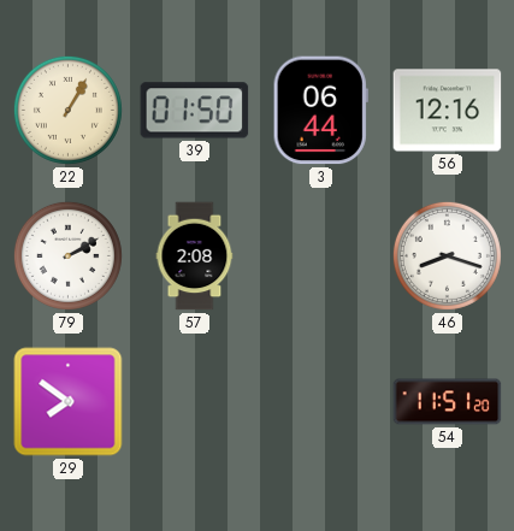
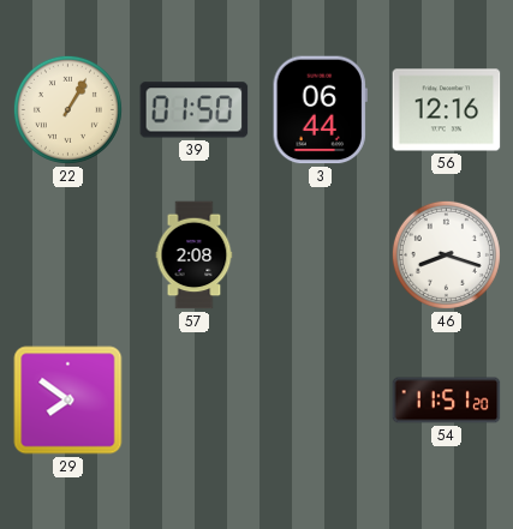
79: 2:10 -> none
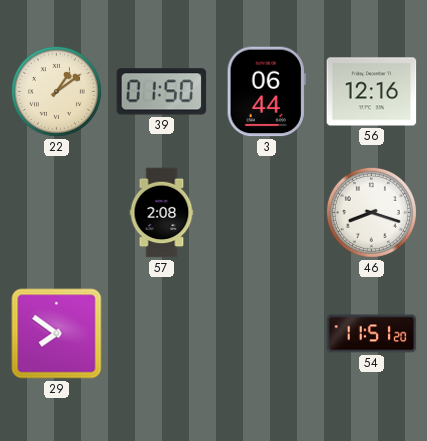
22: 1:05 -> 1:09
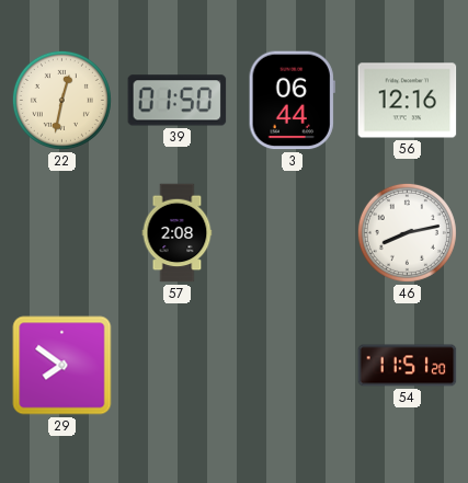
22: 1:09 -> 12:32
46: 8:18 -> 8:13
